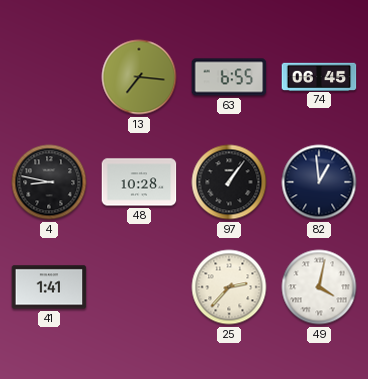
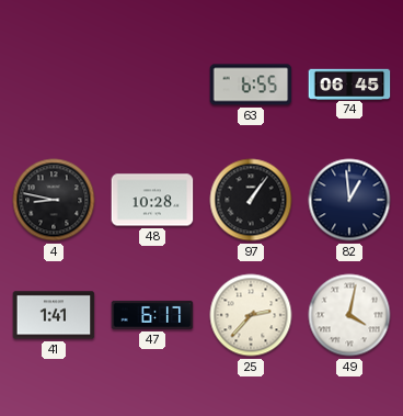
13: 7:16 -> none
47: none -> 6:17
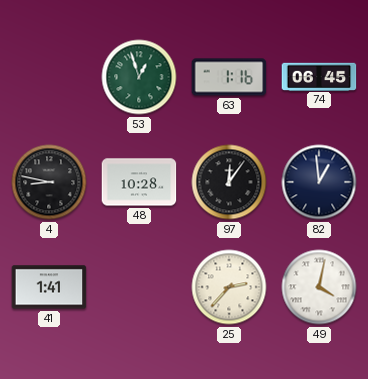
53: none -> 12:57
63: 6:55 -> 1:16
97: 1:06 -> 12:06
47: 6:17 -> none
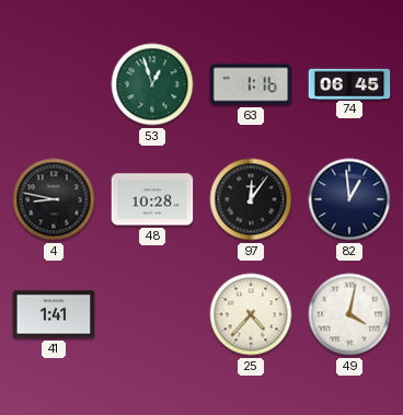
25: 2:37 -> 4:37
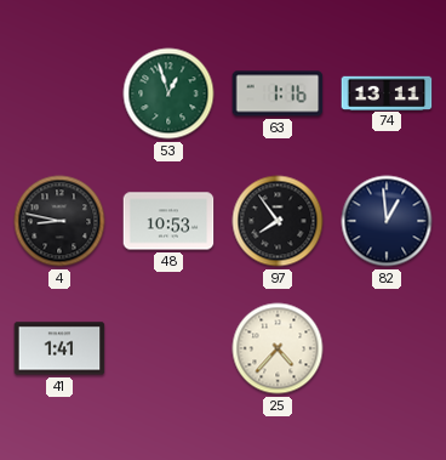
74: 06:45 -> 13:11
48: 10:28 -> 10:53
97: 12:06 -> 7:54
49: 4:02 -> none
